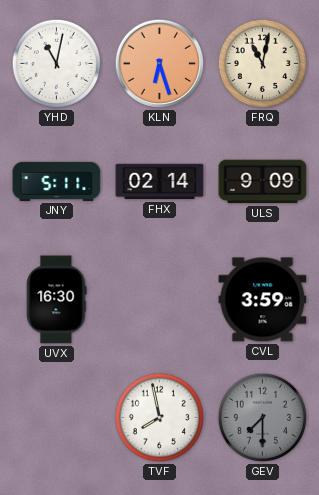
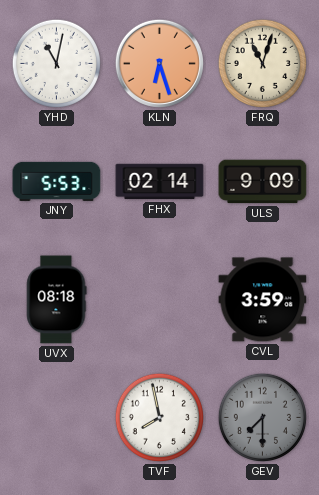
FRQ: 11:02 -> 11:03
JNY: 5:11 -> 5:53
UVX: 16:30 -> 08:18
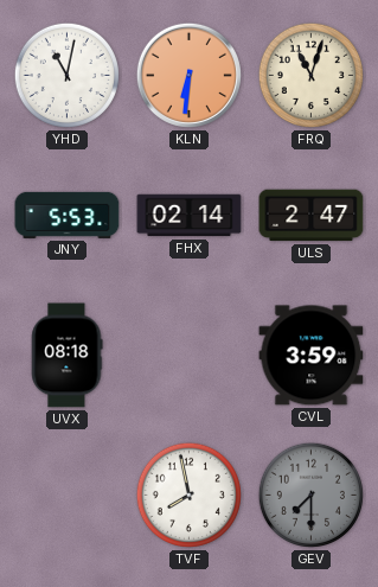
KLN: 6:27 -> 6:31
ULS: 9:09 -> 2:47
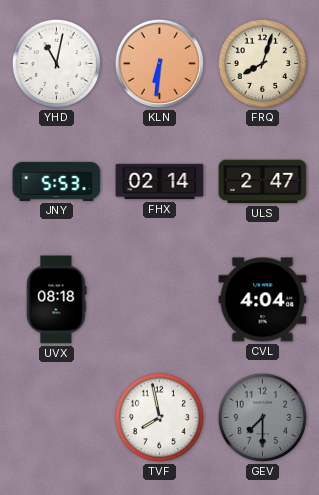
FRQ: 11:03 -> 8:03
CVL: 3:59 -> 4:04
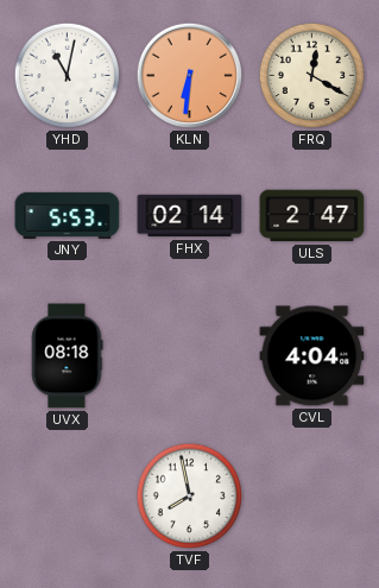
FRQ: 8:03 -> 12:20
GEV: 7:30 -> none
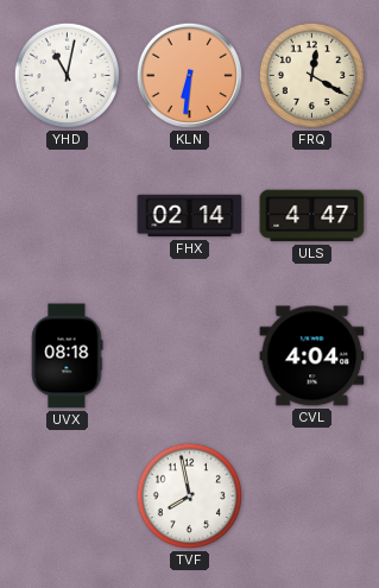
JNY: 5:53 -> none
ULS: 2:47 -> 4:47
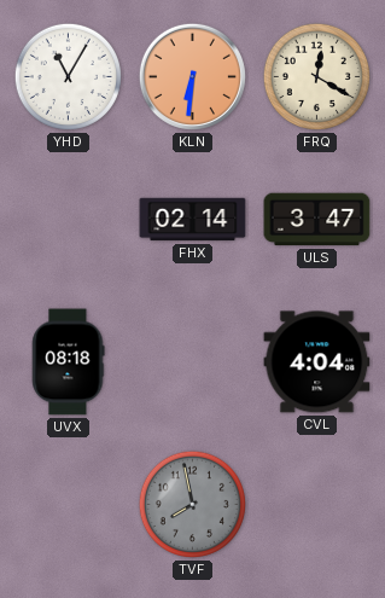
YHD: 11:02 -> 11:05
ULS: 4:47 -> 3:47
TVF dial: white -> grey
